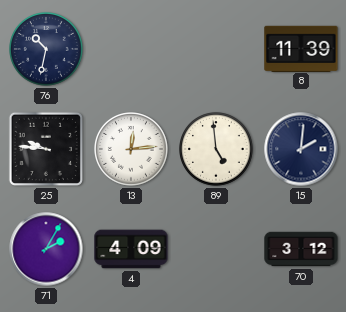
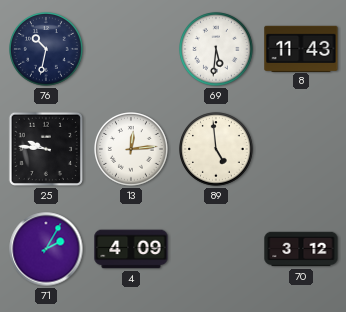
69: none -> 5:31
8: 11:39 -> 11:43
15: 2:01 -> none
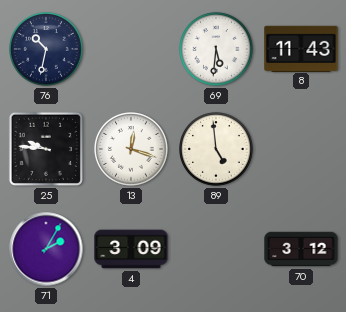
13: 12:14 -> 12:18
4: 4:09 -> 3:09
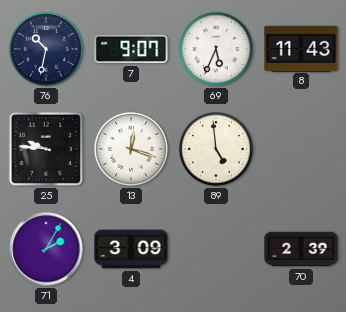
7: none -> 9:07
69: 5:31 -> 5:34
70: 3:12 -> 2:39
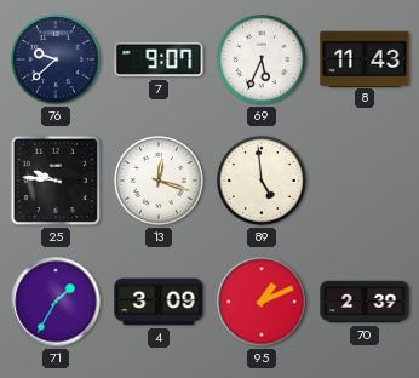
76: 10:32 -> 9:38
71: 2:05 -> 1:35
95: none -> 1:11
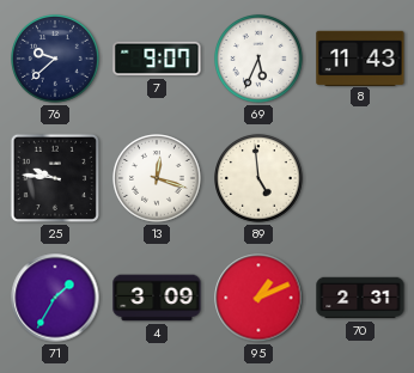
70: 2:39 -> 2:31
